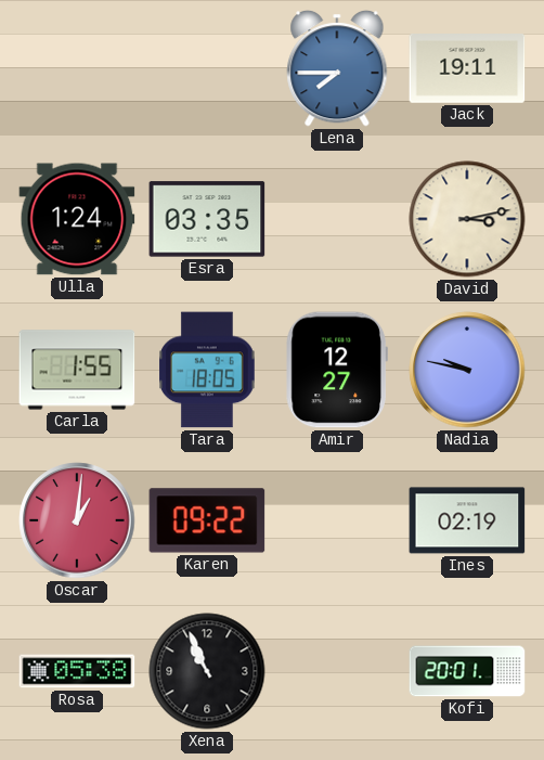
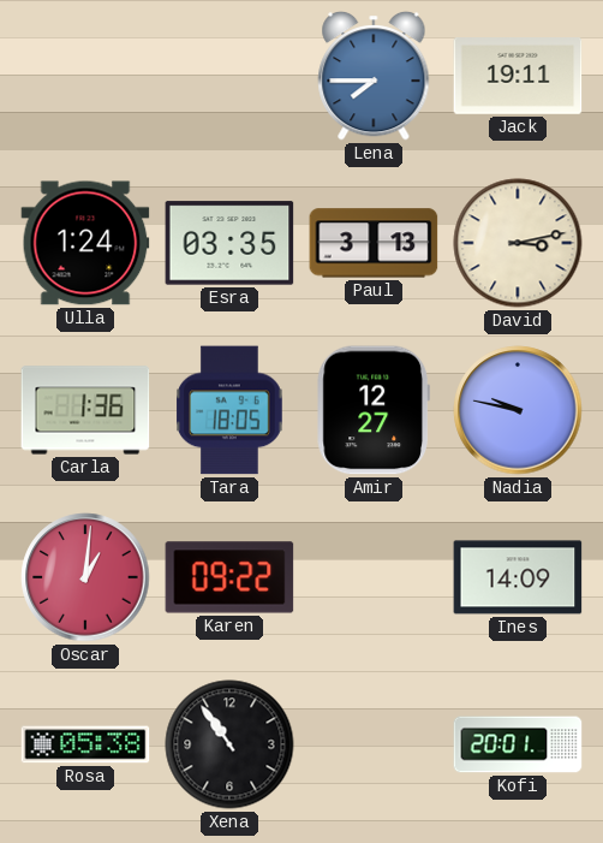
Paul: none -> 3:13
Carla: 1:55 -> 1:36
Ines: 02:19 -> 14:09
Xena: 10:56 -> 10:54
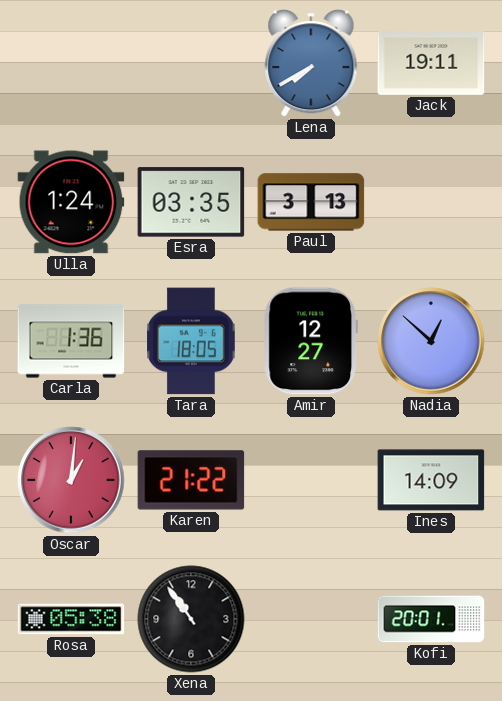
Lena: 7:45 -> 7:40
David: 3:13 -> none
Nadia: 9:47 -> 12:52
Karen: 09:22 -> 21:22
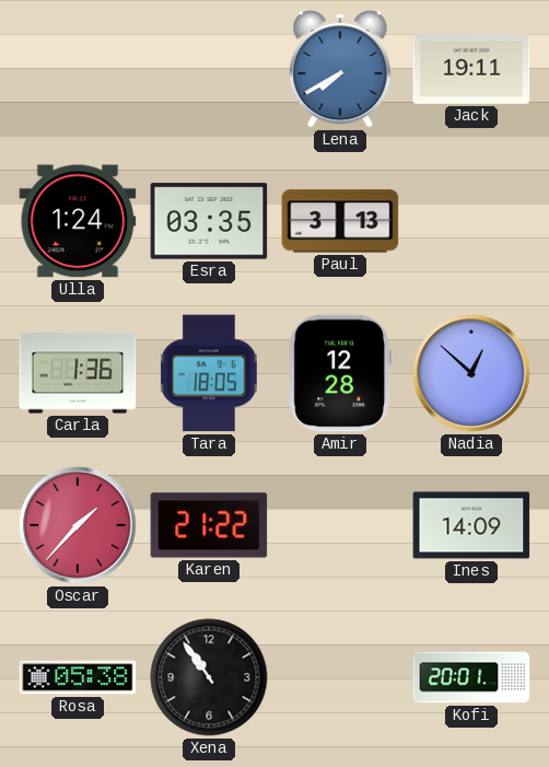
Amir: 12:27 -> 12:28
Oscar: 1:01 -> 1:37
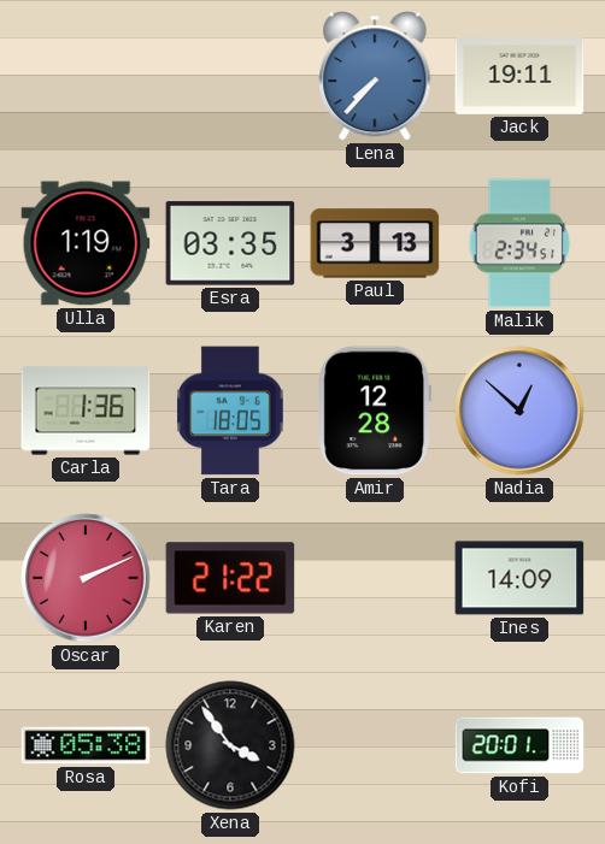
Lena: 7:40 -> 7:37
Ulla: 1:24 -> 1:19
Malik: none -> 2:34
Oscar: 1:37 -> 2:11
Xena: 10:54 -> 3:54
